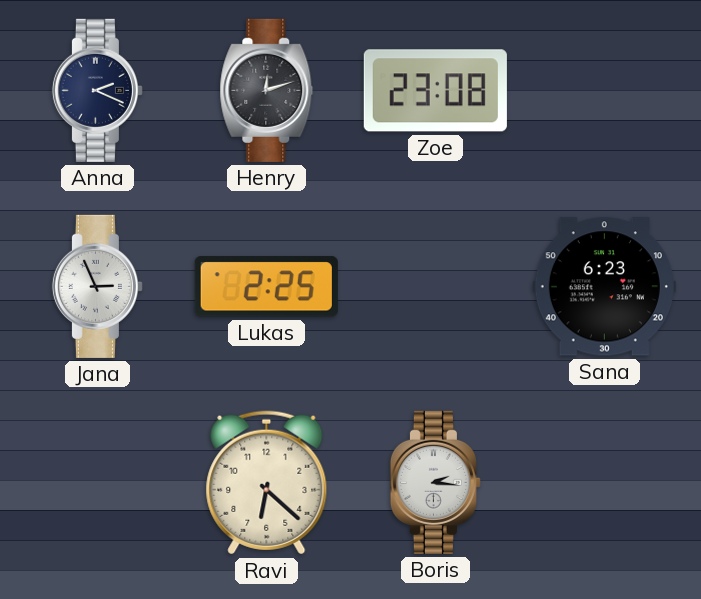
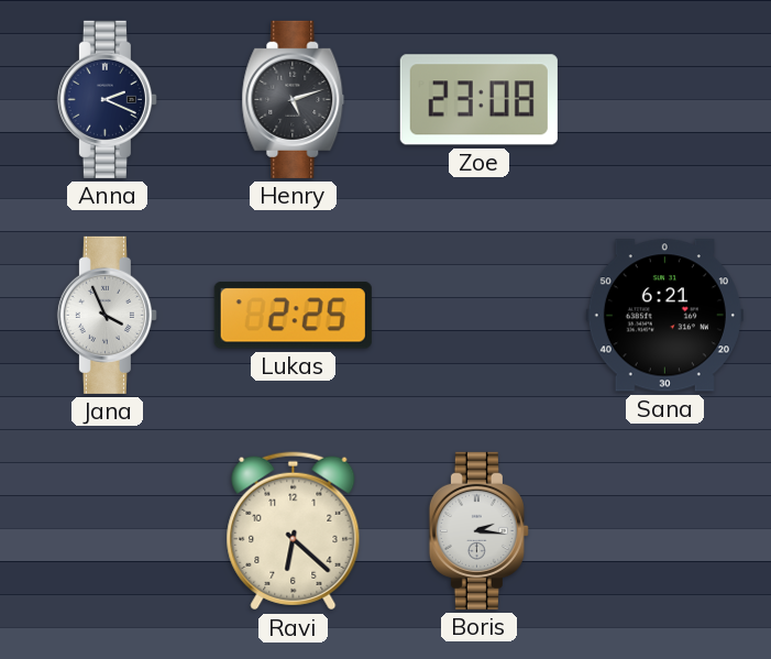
Henry: 12:12 -> 5:12
Jana: 2:56 -> 3:56
Sana: 6:23 -> 6:21
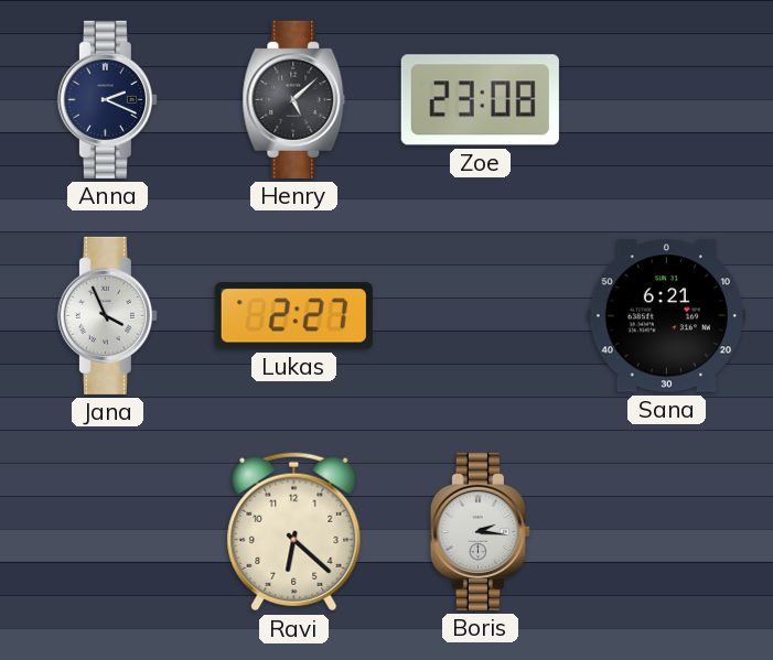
Henry: 5:12 -> 5:08
Lukas: 2:25 -> 2:27
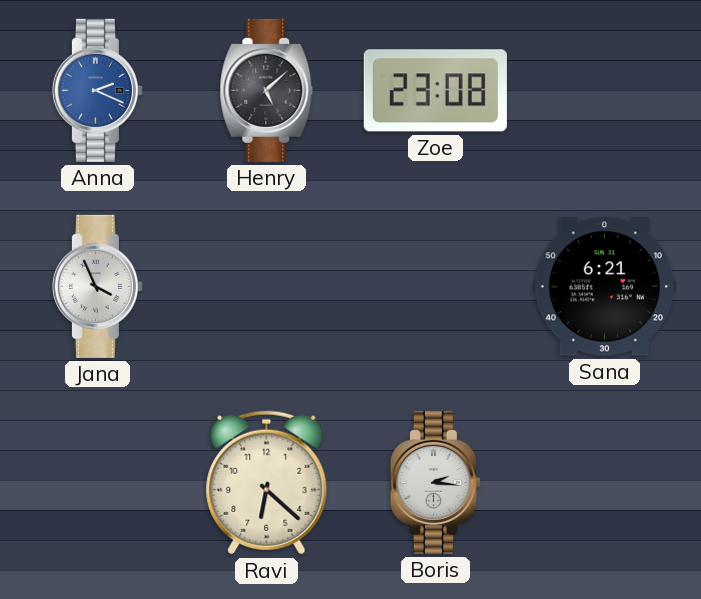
Anna dial: navy -> blue
Lukas: 2:27 -> none
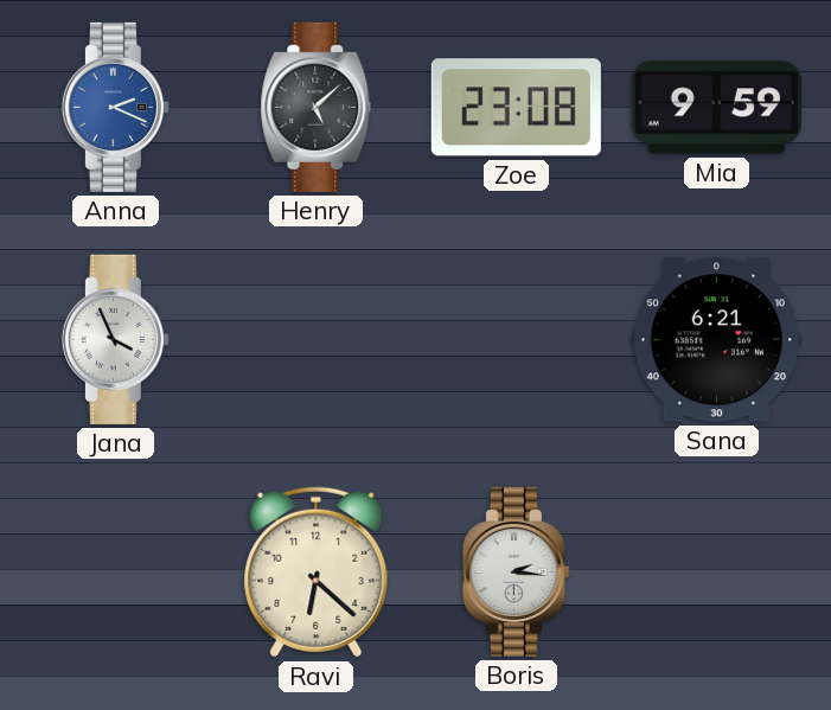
Mia: none -> 9:59
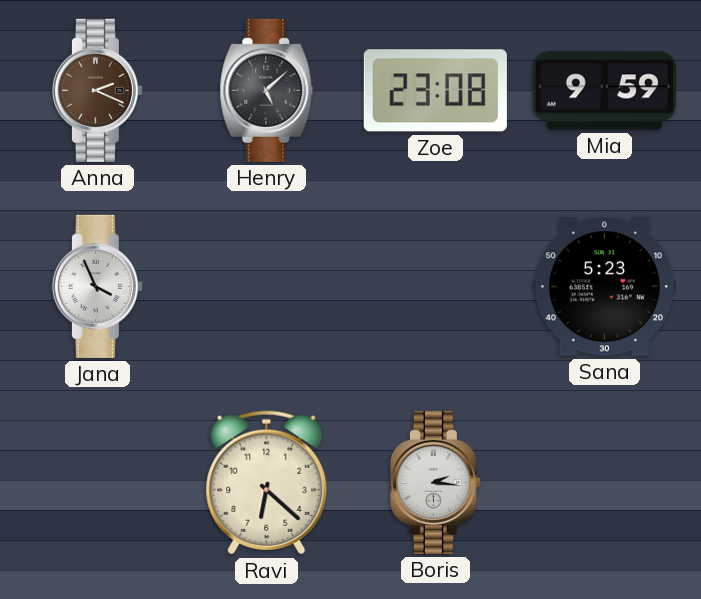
Anna dial: blue -> brown
Sana: 6:21 -> 5:23
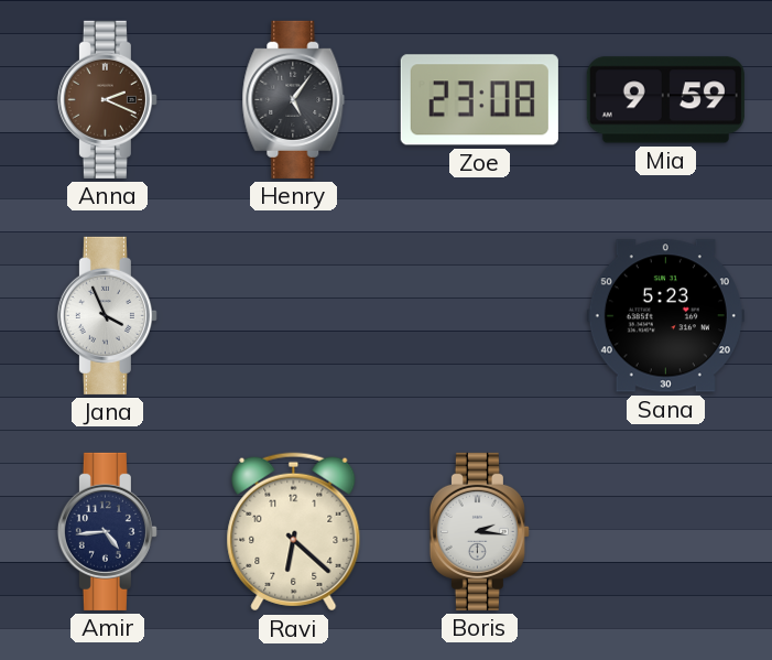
Henry: 5:08 -> 5:06
Amir: none -> 4:44
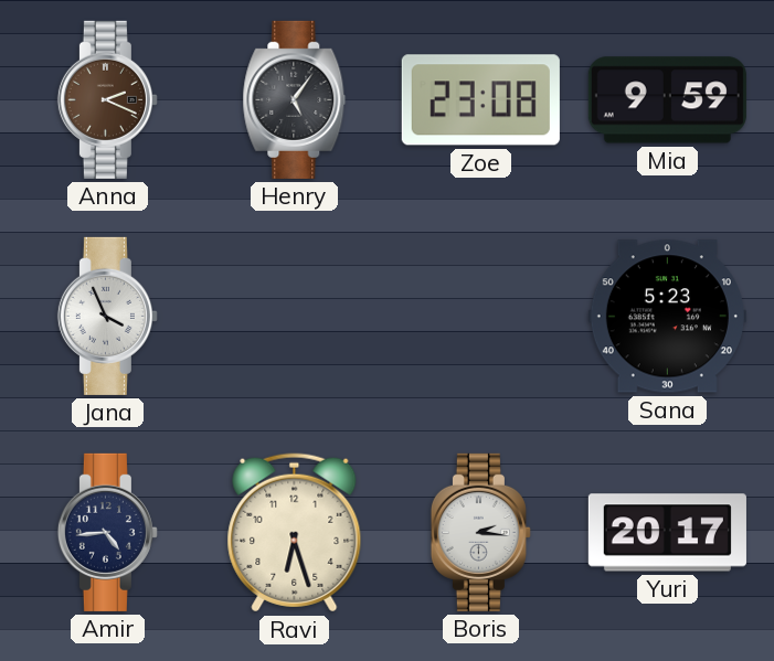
Ravi: 6:22 -> 6:27
Yuri: none -> 20:17
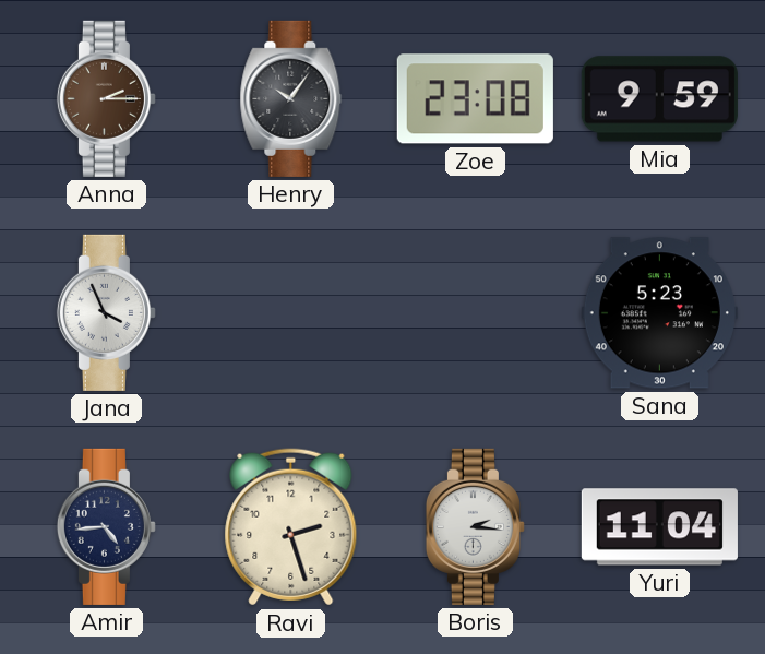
Anna: 2:19 -> 2:15
Henry: 5:06 -> 10:06
Ravi: 6:27 -> 2:27
Yuri: 20:17 -> 11:04
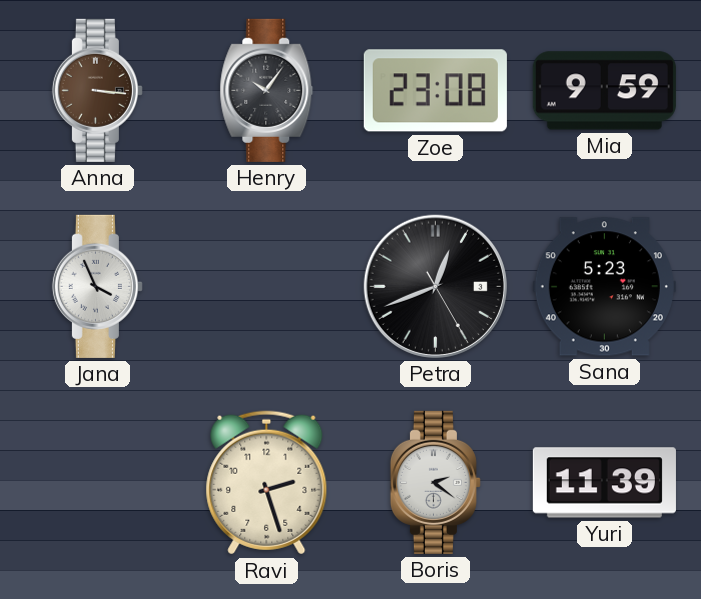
Anna: 2:15 -> 3:16
Petra: none -> 12:41
Amir: 4:44 -> none
Boris: 2:16 -> 2:21
Yuri: 11:04 -> 11:39
